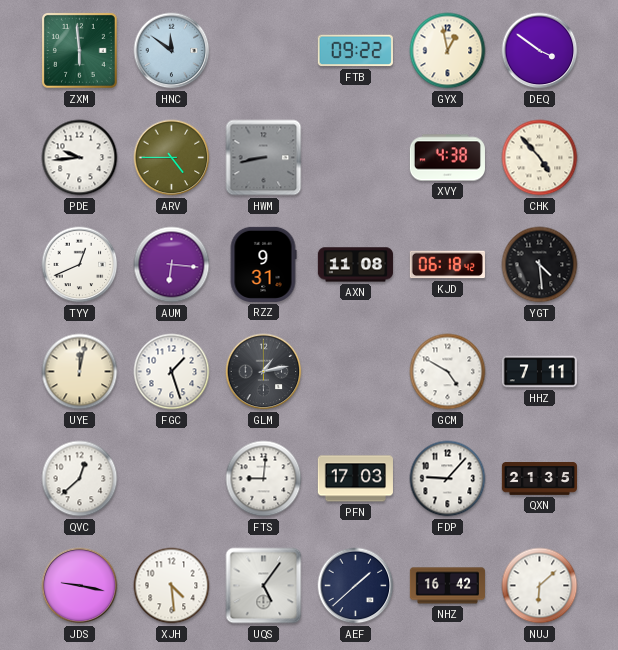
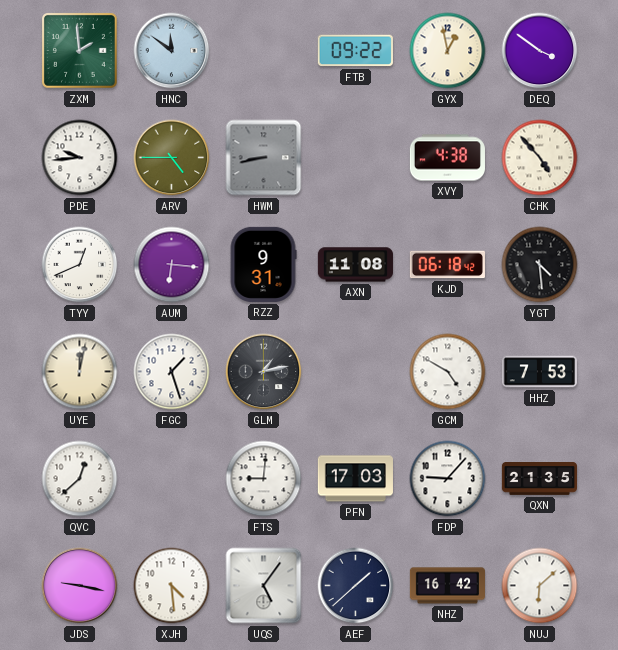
ZXM: 5:59 -> 1:59
HHZ: 7:11 -> 7:53
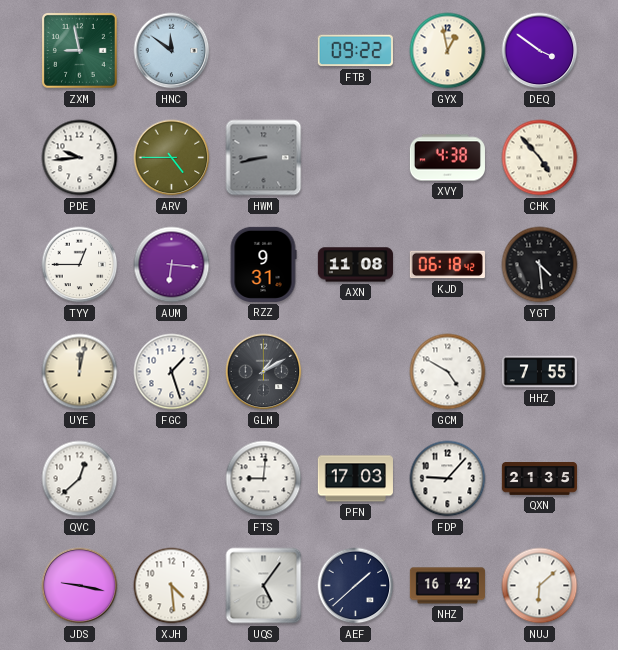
ZXM: 1:59 -> 8:58
TYY: 12:41 -> 12:45
GLM: 1:13 -> 1:10
HHZ: 7:53 -> 7:55
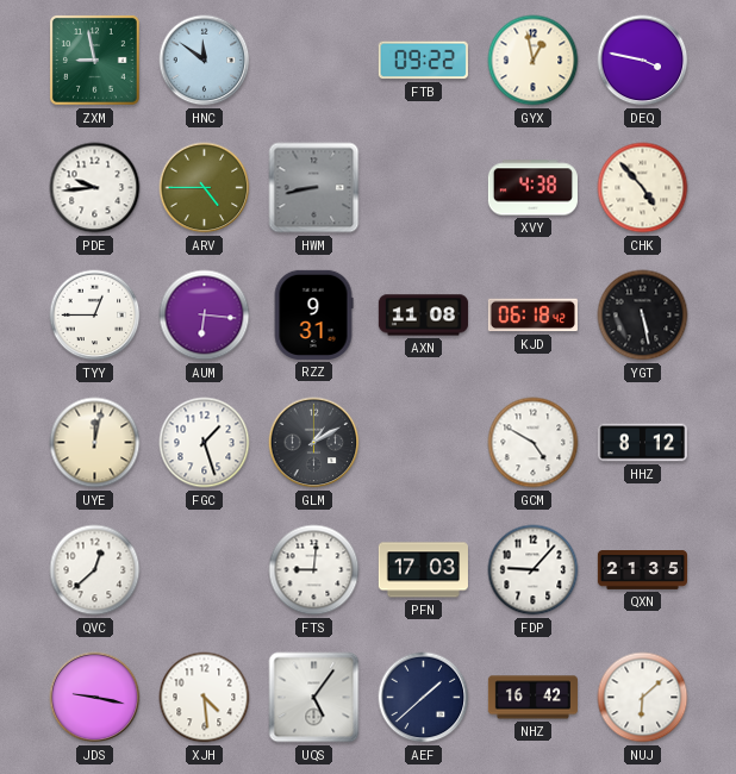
DEQ: 3:51 -> 3:47
YGT: 4:29 -> 5:28
HHZ: 7:55 -> 8:12
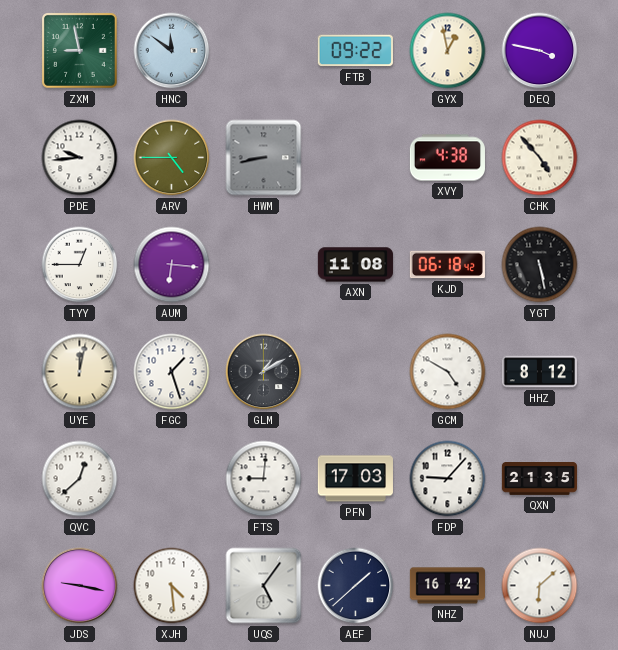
RZZ: 9:31 -> none
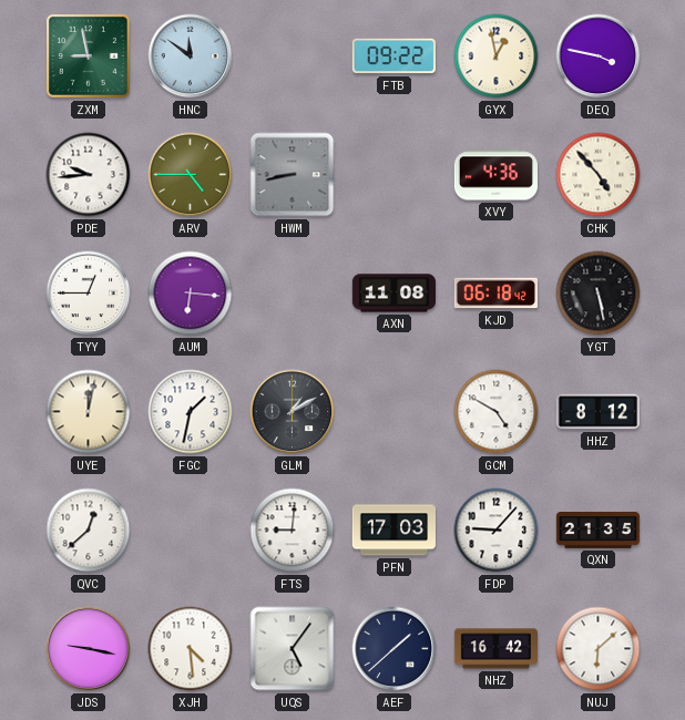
XVY: 4:38 -> 4:36
FGC: 1:27 -> 1:32
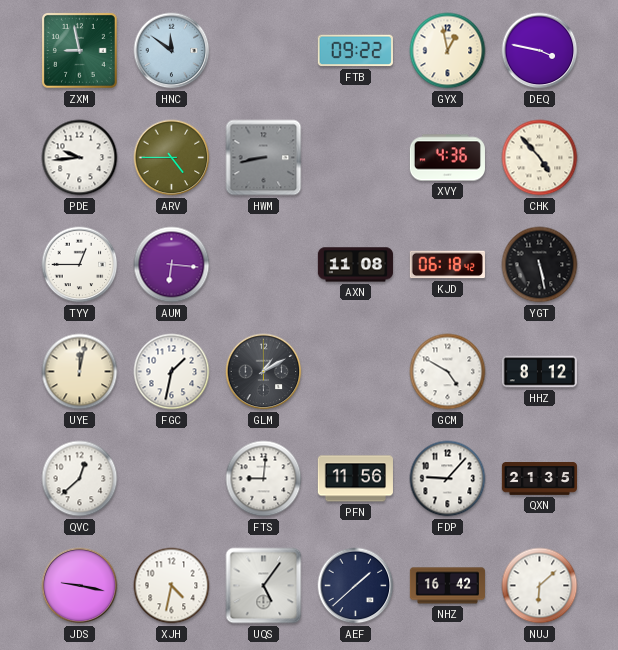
PFN: 17:03 -> 11:56
XJH: 4:29 -> 4:32
